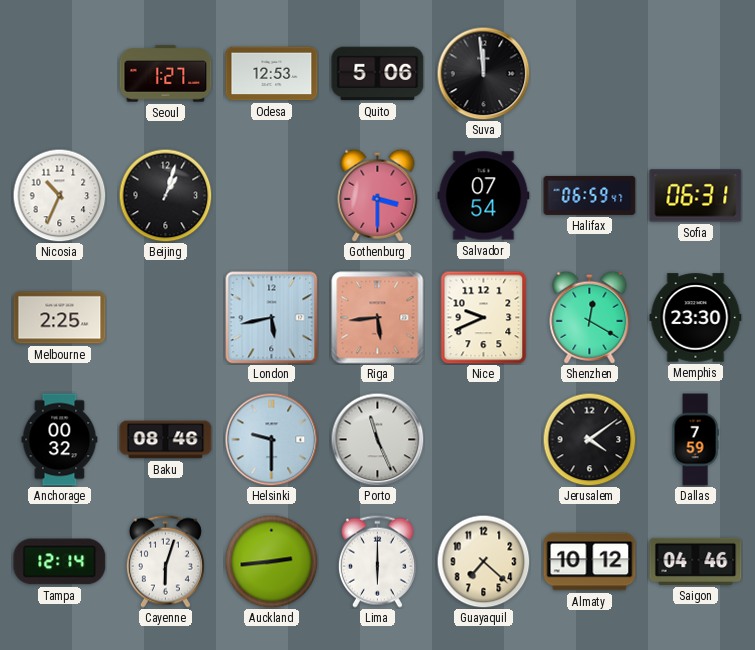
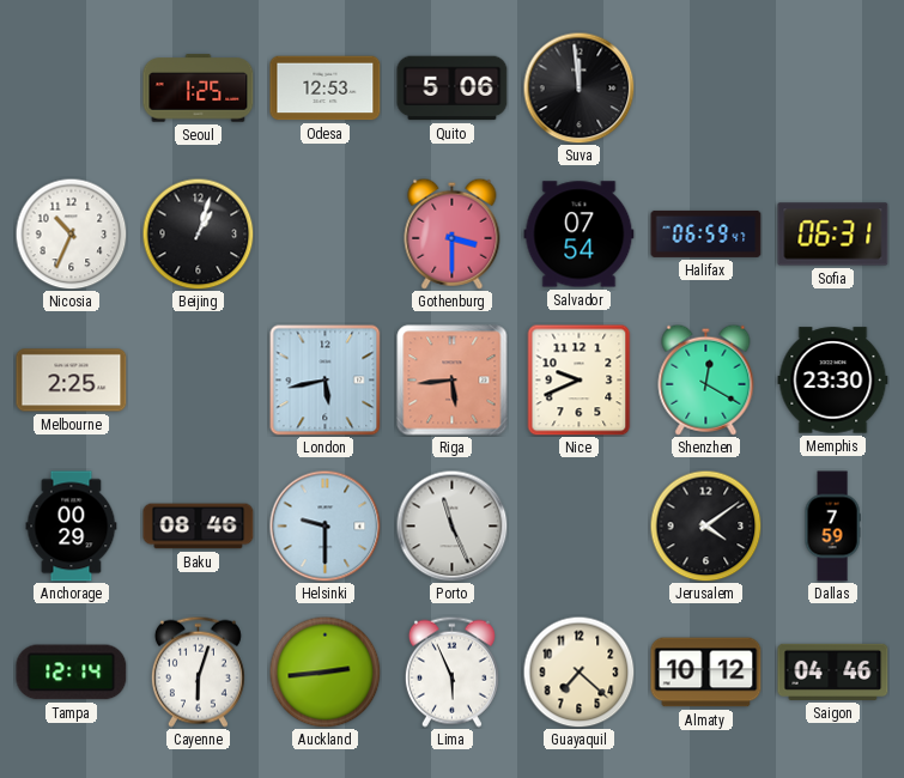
Seoul: 1:27 -> 1:25
Anchorage: 00:32 -> 00:29
Lima: 6:00 -> 5:56
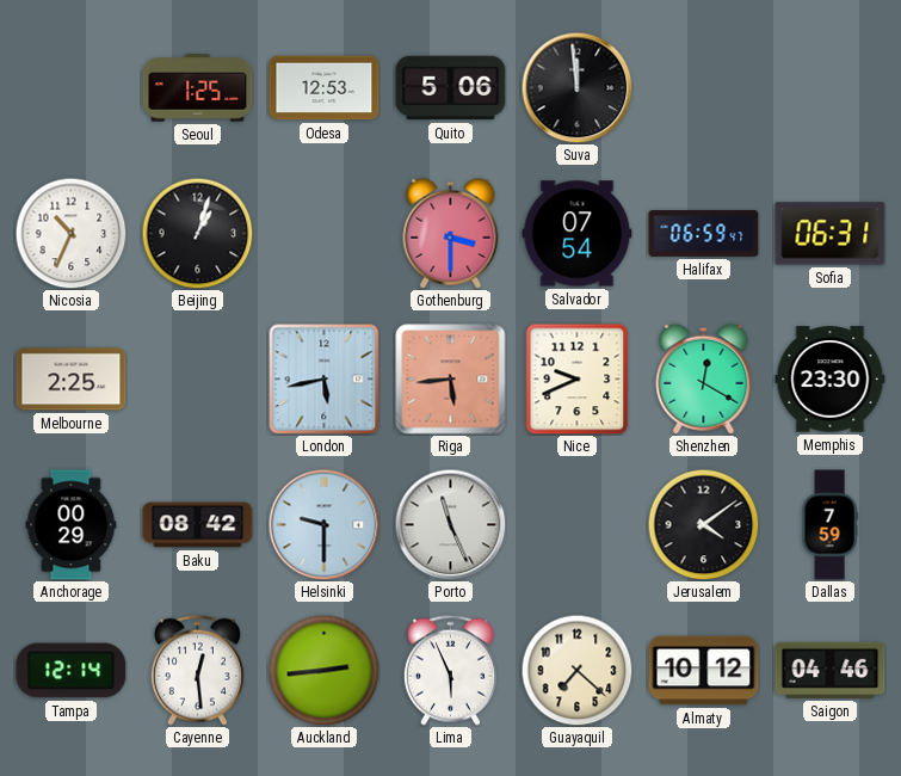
Baku: 08:46 -> 08:42
Cayenne: 6:03 -> 12:29
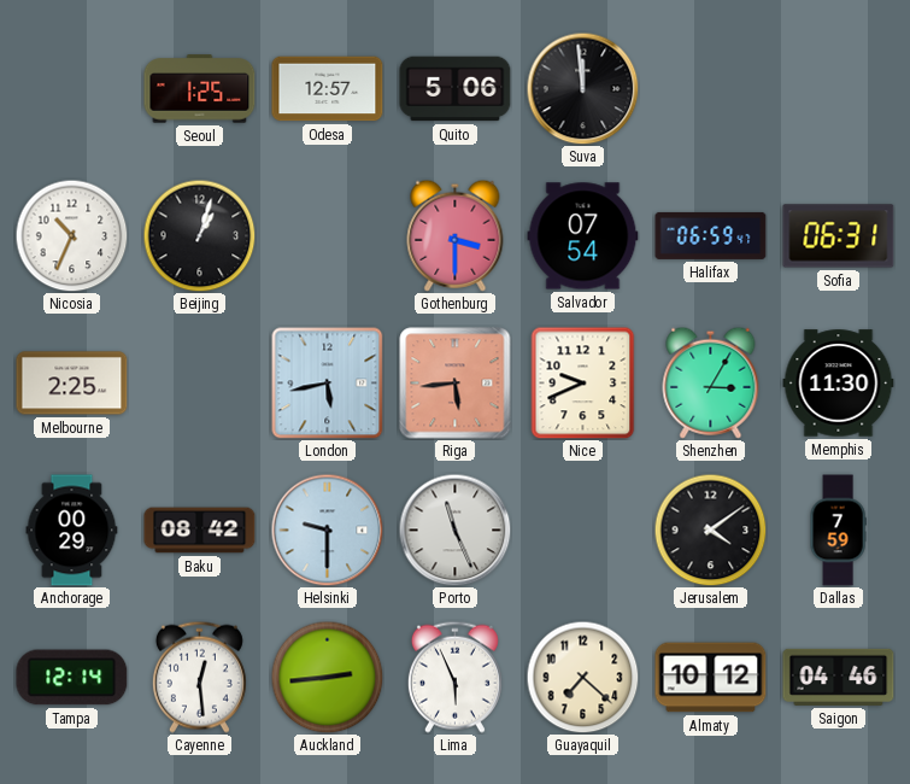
Odesa: 12:53 -> 12:57
Shenzhen: 12:20 -> 3:05
Memphis: 23:30 -> 11:30
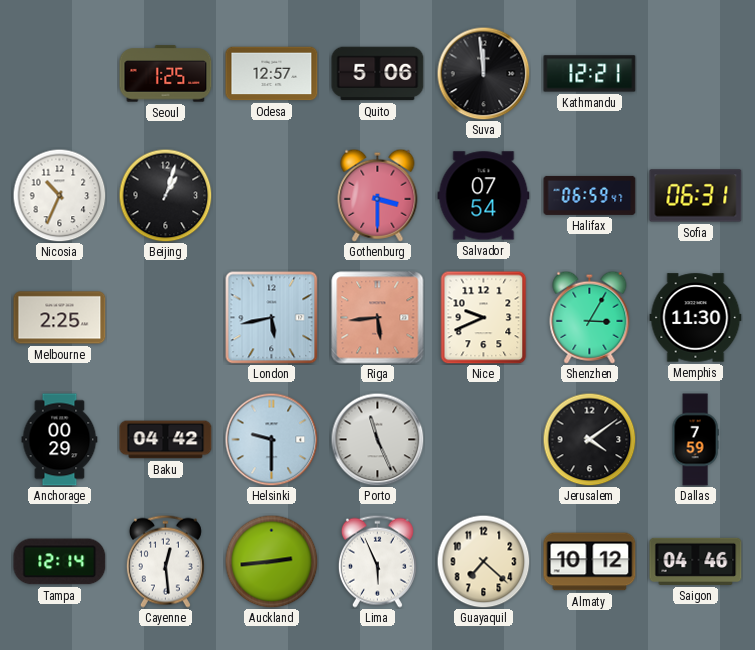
Kathmandu: none -> 12:21
Baku: 08:42 -> 04:42
